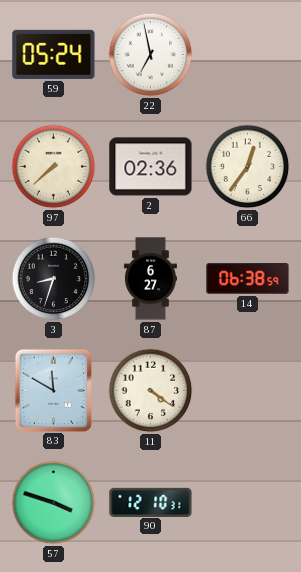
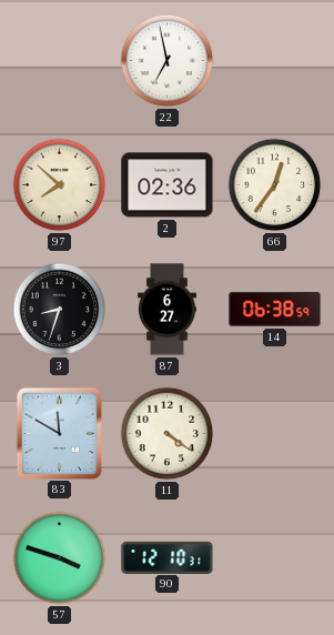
59: 05:24 -> none
97: 7:38 -> 7:52
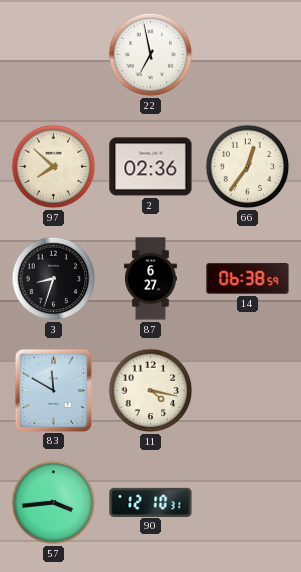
11: 4:21 -> 4:17
57: 3:48 -> 3:44
